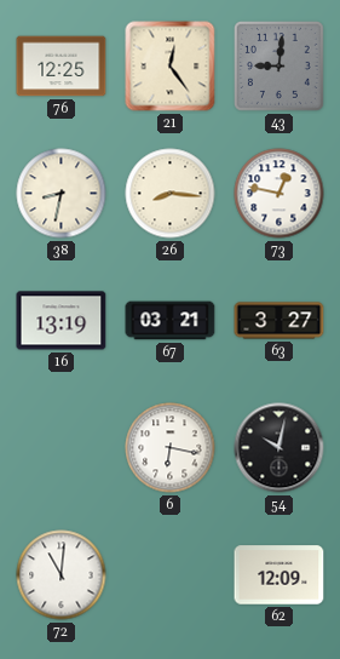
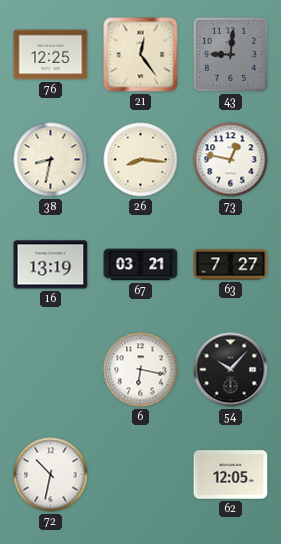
63: 3:27 -> 7:27
54: 10:02 -> 10:07
72: 11:01 -> 10:32
62: 12:09 -> 12:05
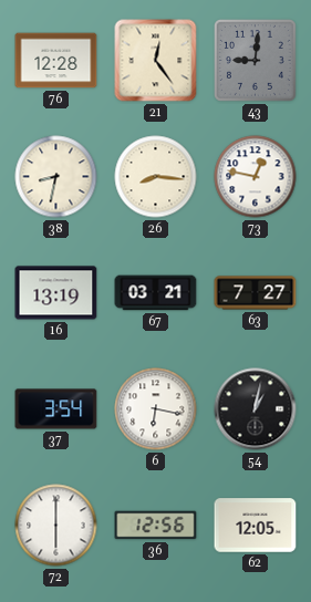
76: 12:25 -> 12:28
37: none -> 3:54
54: 10:07 -> 1:02
72: 10:32 -> 6:00
36: none -> 12:56
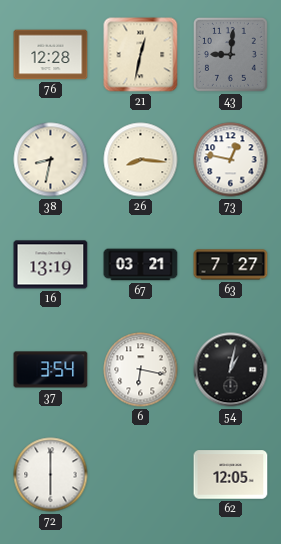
21: 12:24 -> 12:32
36: 12:56 -> none
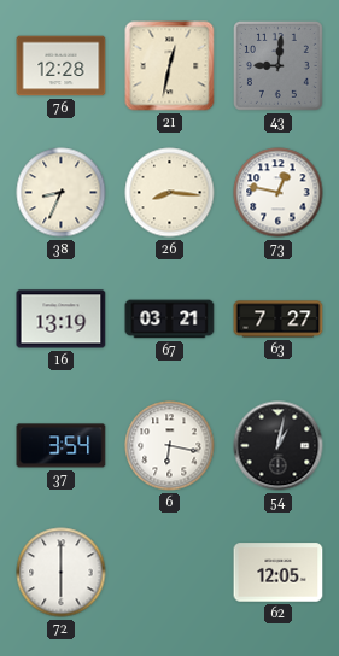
38: 8:32 -> 8:34
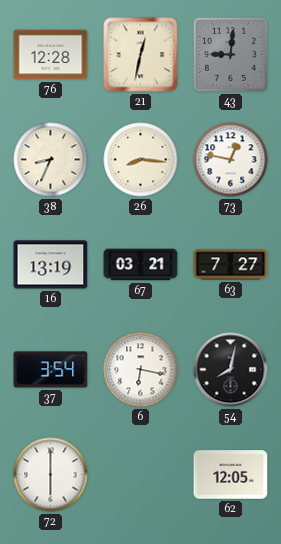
54: 1:02 -> 8:02
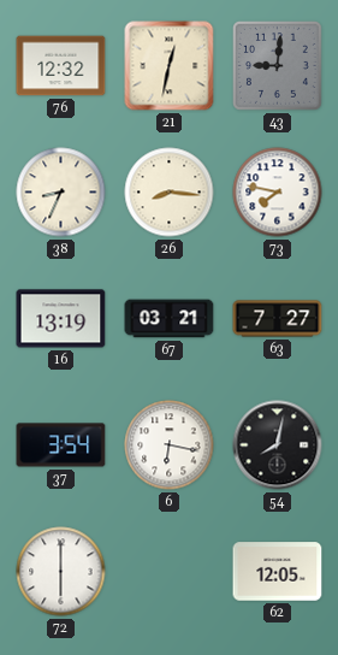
76: 12:28 -> 12:32
73: 12:47 -> 7:47
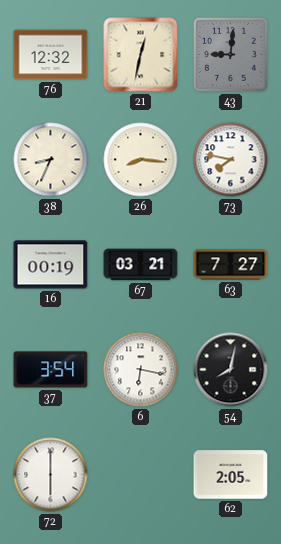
16: 13:19 -> 00:19
62: 12:05 -> 2:05
